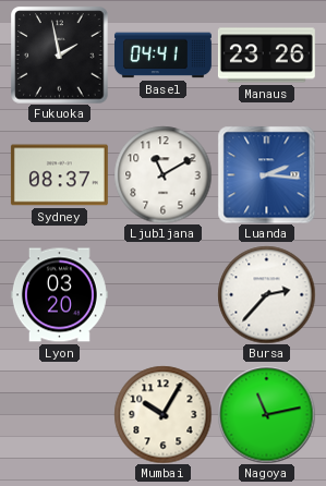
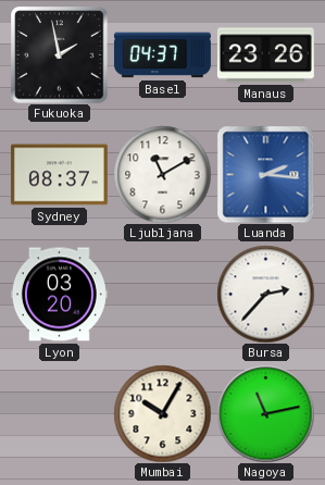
Basel: 04:41 -> 04:37
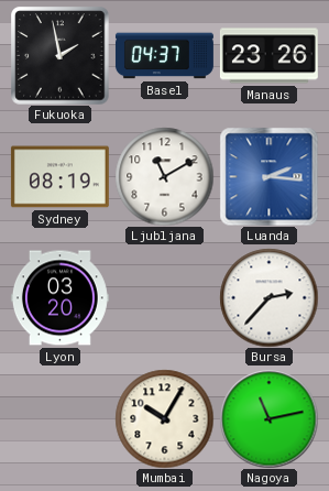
Sydney: 08:37 -> 08:19
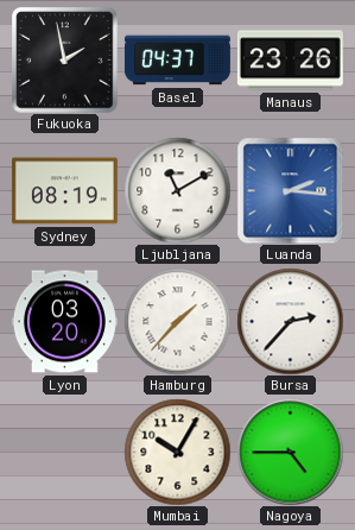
Hamburg: none -> 1:37
Nagoya: 11:13 -> 4:45
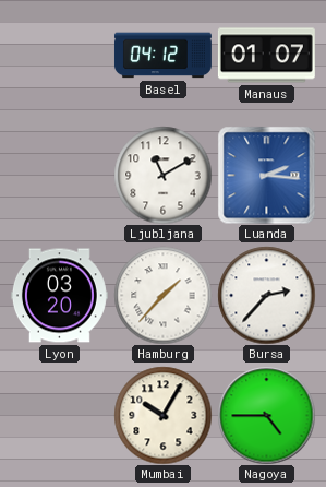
Fukuoka: 1:58 -> none
Basel: 04:37 -> 04:12
Manaus: 23:26 -> 01:07
Sydney: 08:19 -> none
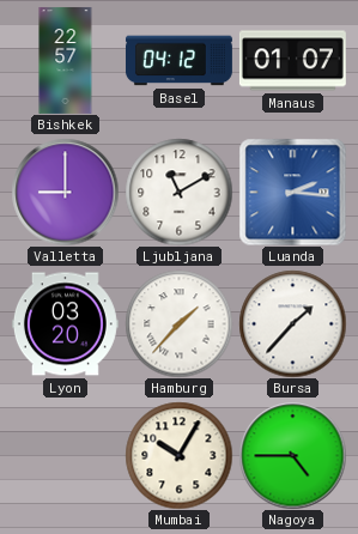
Bishkek: none -> 22:57
Valletta: none -> 9:00
Bursa: 2:37 -> 1:37
